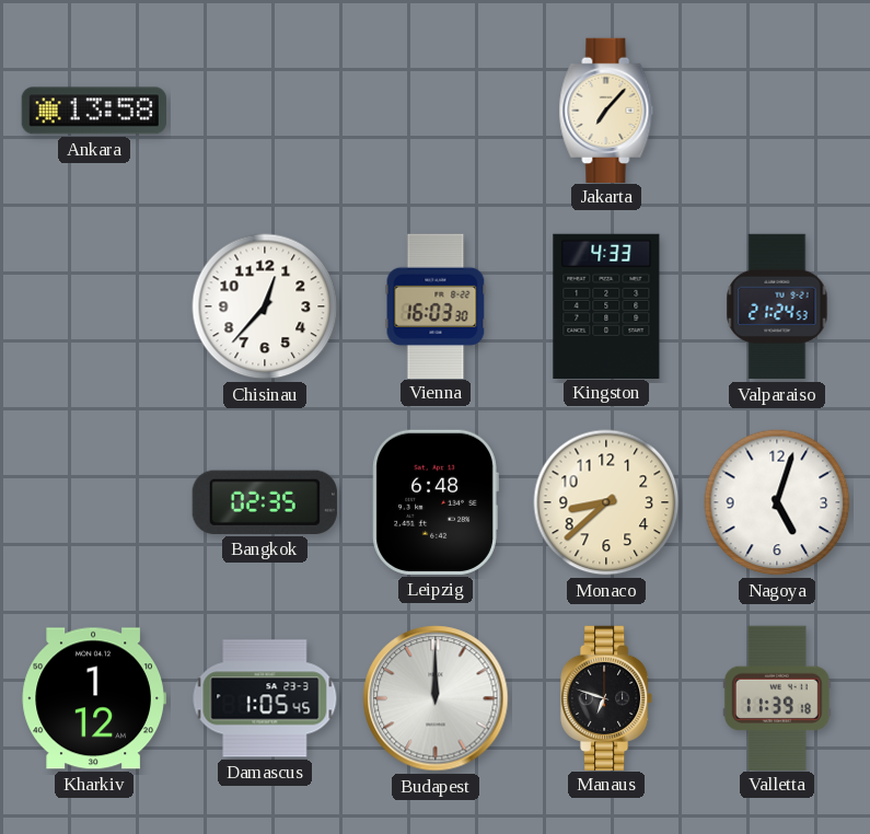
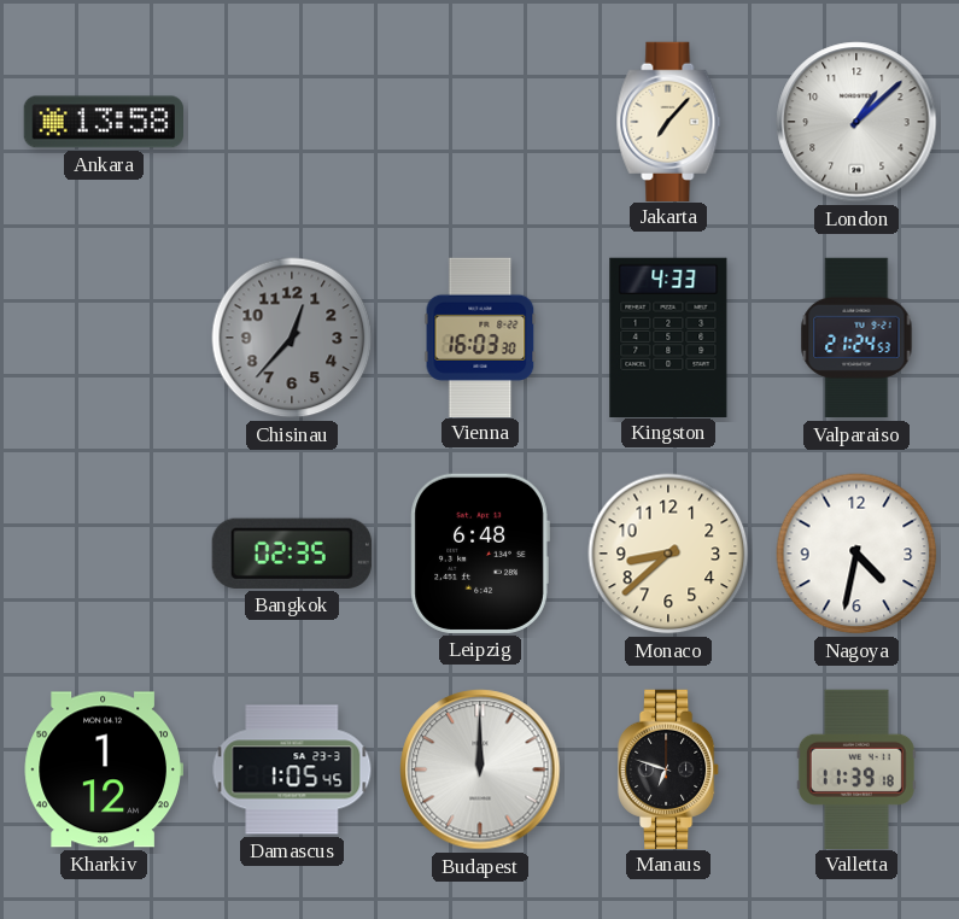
London: none -> 1:08
Chisinau dial: white -> grey
Nagoya: 5:03 -> 4:32
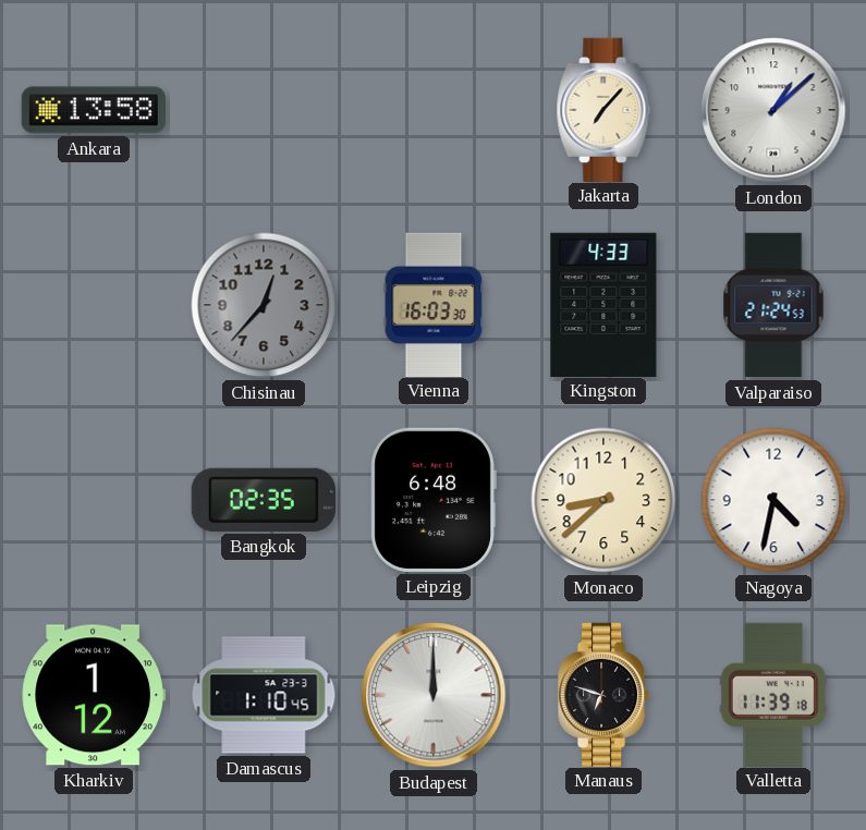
Damascus: 1:05 -> 1:10
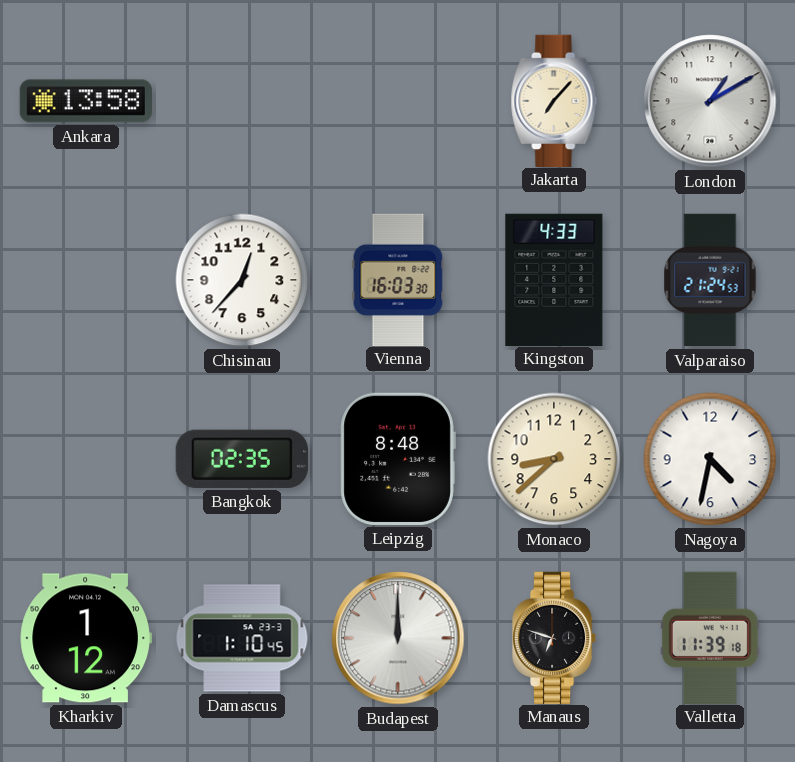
London: 1:08 -> 1:10
Chisinau dial: grey -> white
Leipzig: 6:48 -> 8:48
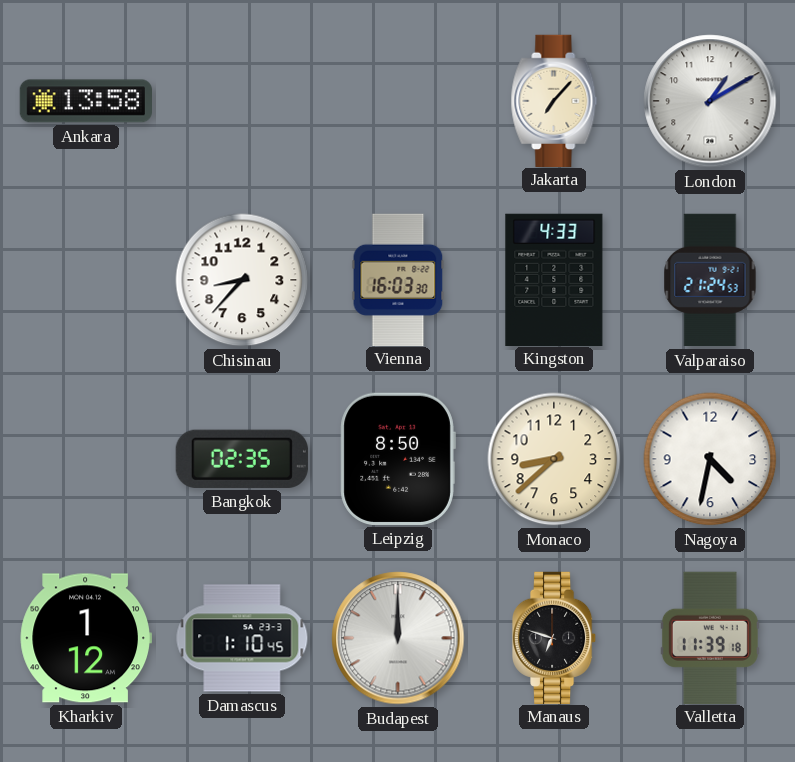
Chisinau: 12:37 -> 8:37
Leipzig: 8:48 -> 8:50
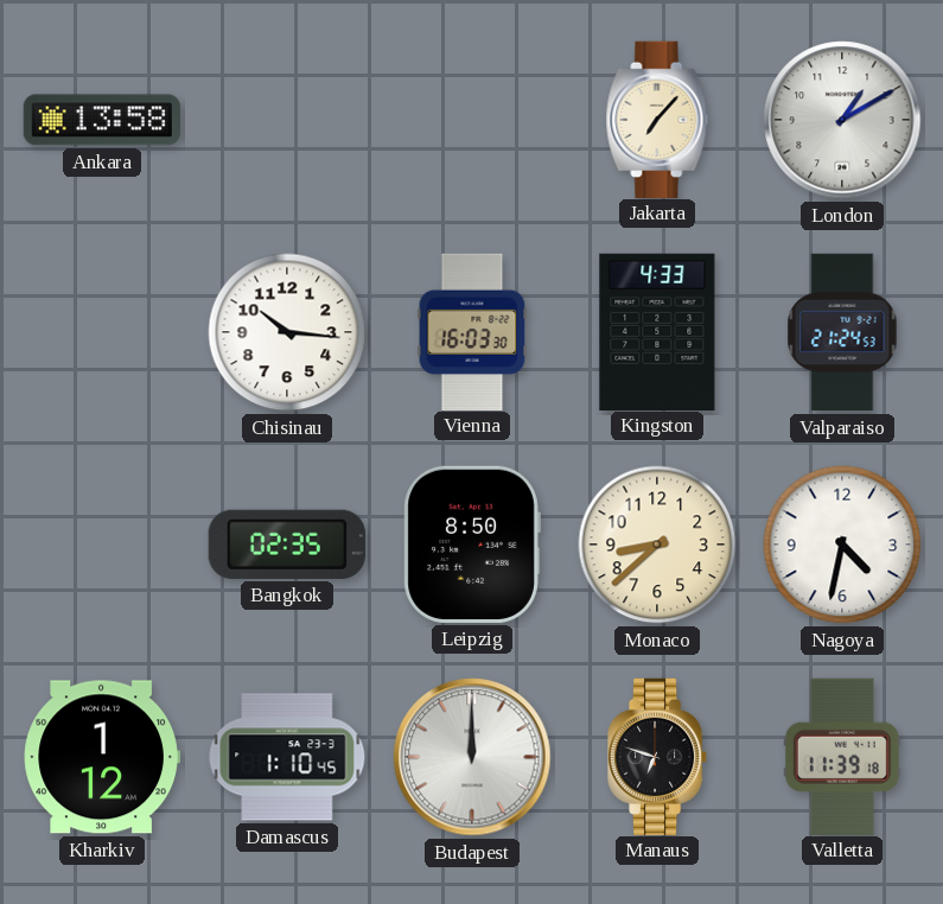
Chisinau: 8:37 -> 10:16
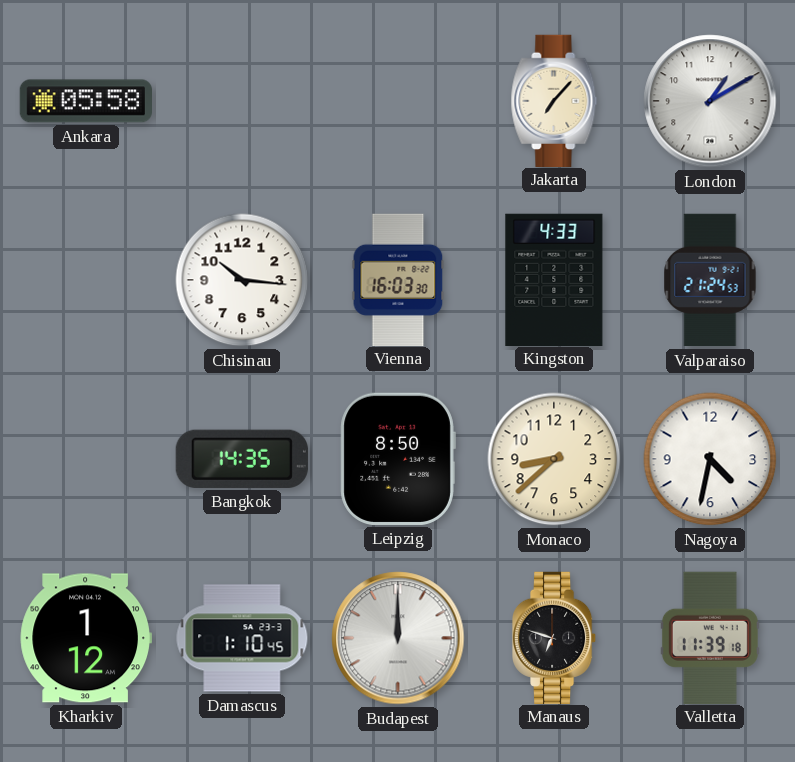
Ankara: 13:58 -> 05:58
Bangkok: 02:35 -> 14:35
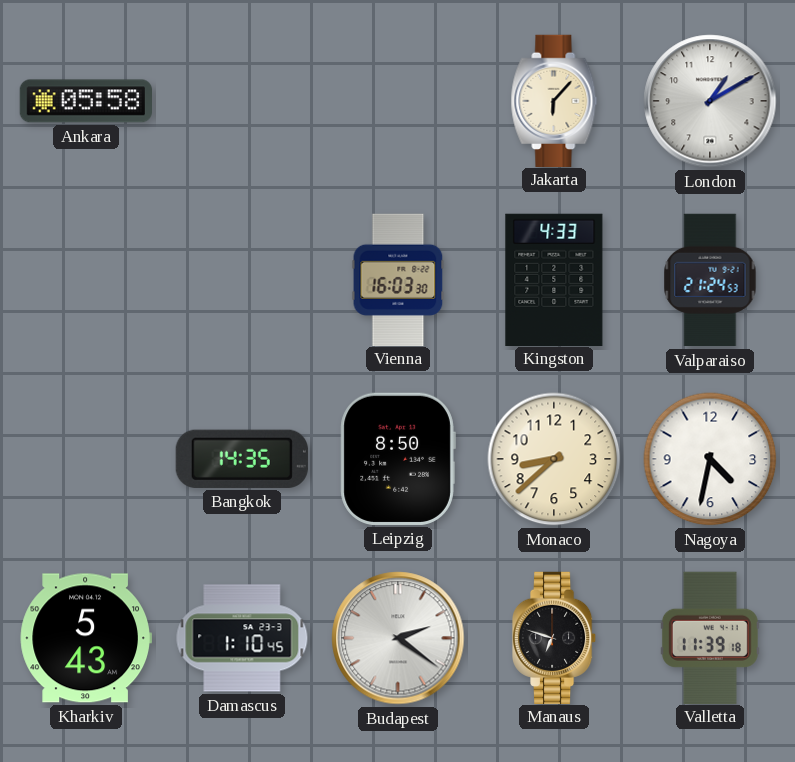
Jakarta: 7:07 -> 6:07
Chisinau: 10:16 -> none
Kharkiv: 1:12 -> 5:43
Budapest: 12:00 -> 2:21
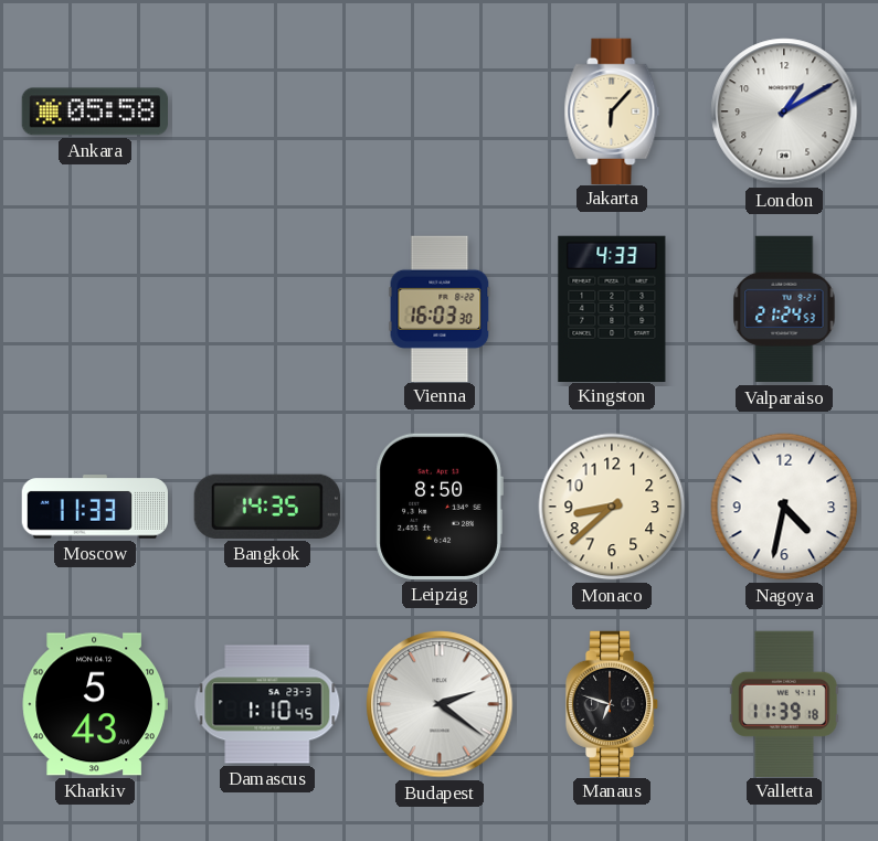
Moscow: none -> 11:33
